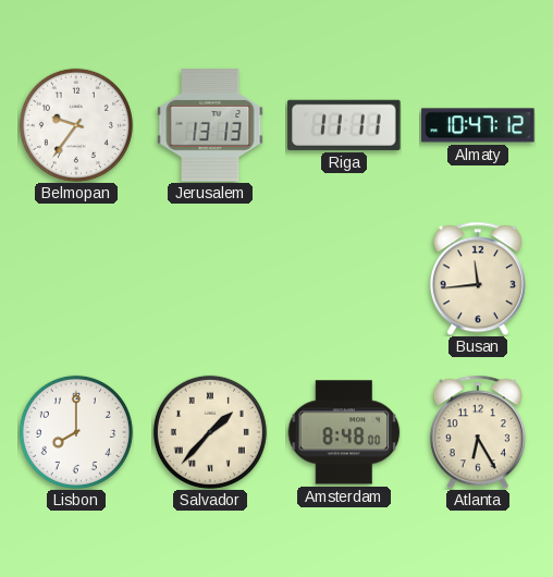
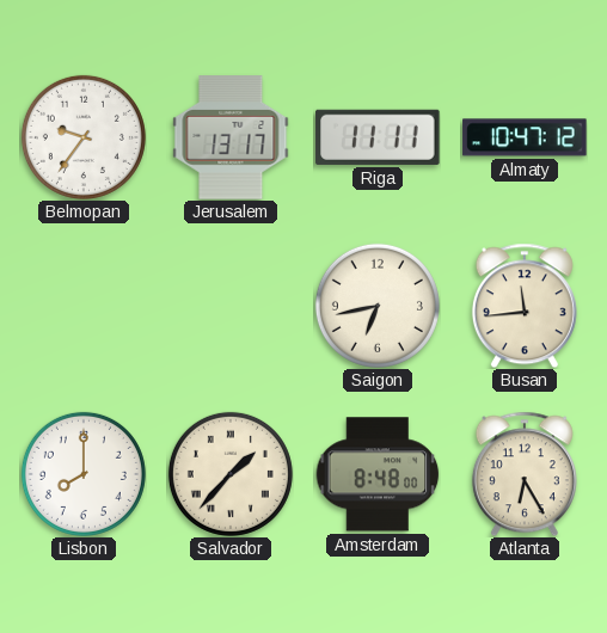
Jerusalem: 13:13 -> 13:17
Saigon: none -> 6:43
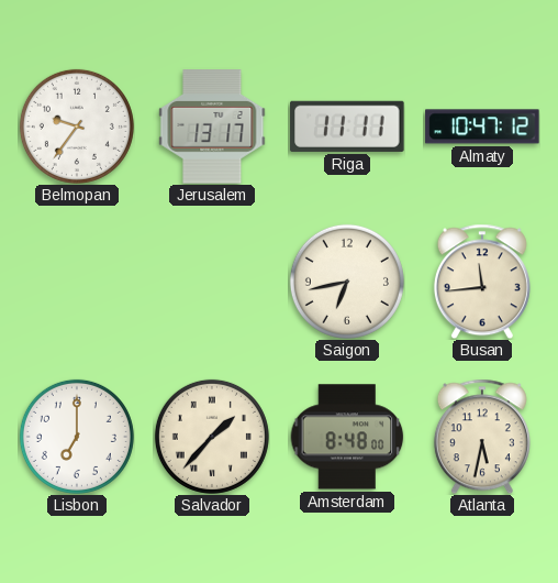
Lisbon: 8:00 -> 7:00
Atlanta: 6:25 -> 5:32
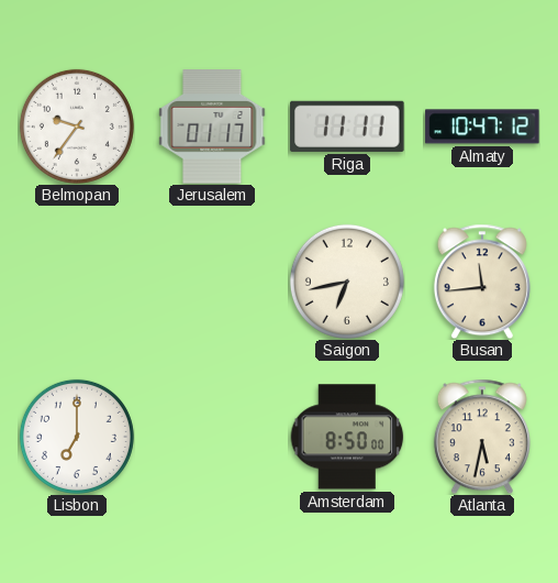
Jerusalem: 13:17 -> 01:17
Salvador: 1:37 -> none
Amsterdam: 8:48 -> 8:50
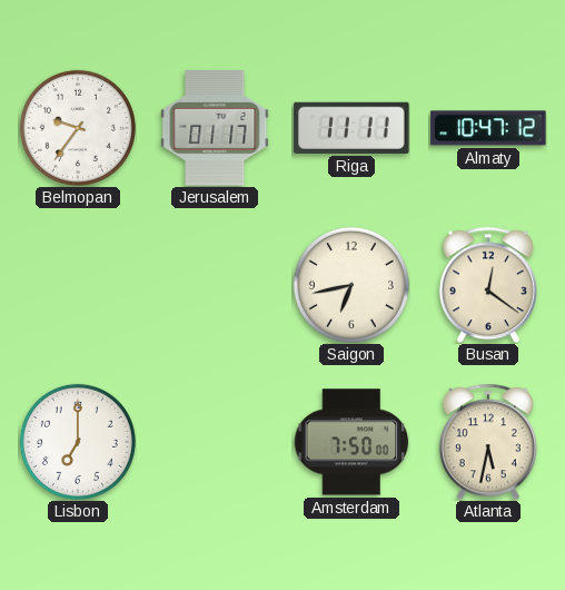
Busan: 11:44 -> 12:21
Amsterdam: 8:50 -> 7:50
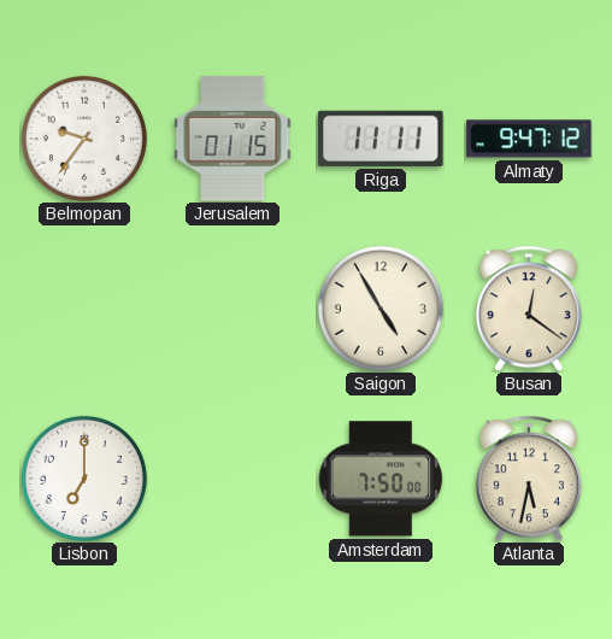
Jerusalem: 01:17 -> 01:15
Almaty: 10:47 -> 9:47
Saigon: 6:43 -> 4:55
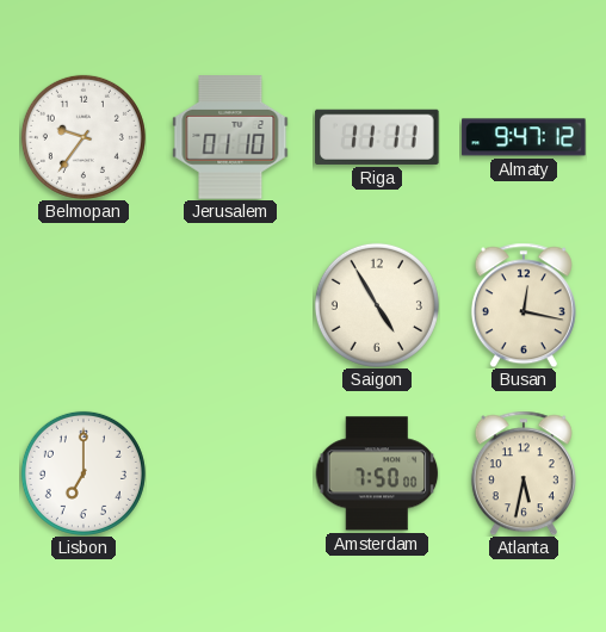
Jerusalem: 01:15 -> 01:10
Busan: 12:21 -> 12:17
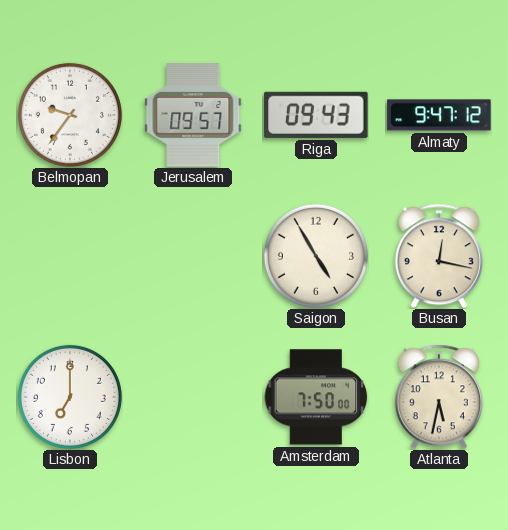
Jerusalem: 01:10 -> 09:57
Riga: 11:11 -> 09:43
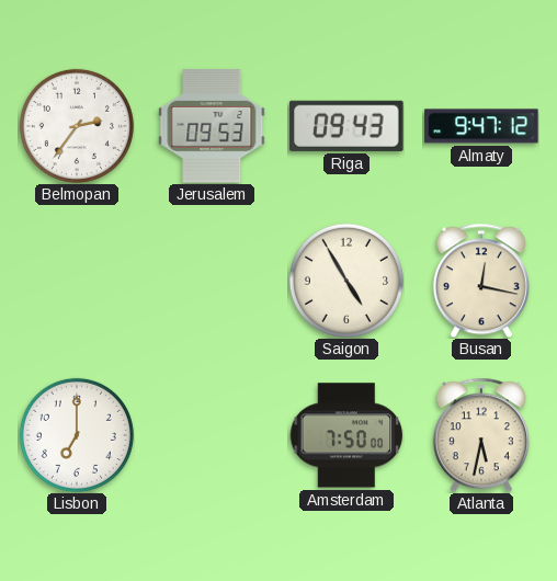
Belmopan: 9:36 -> 2:36
Jerusalem: 09:57 -> 09:53
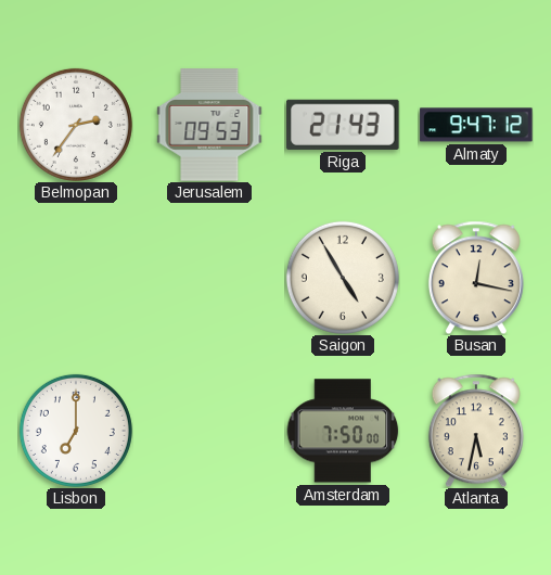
Riga: 09:43 -> 21:43
